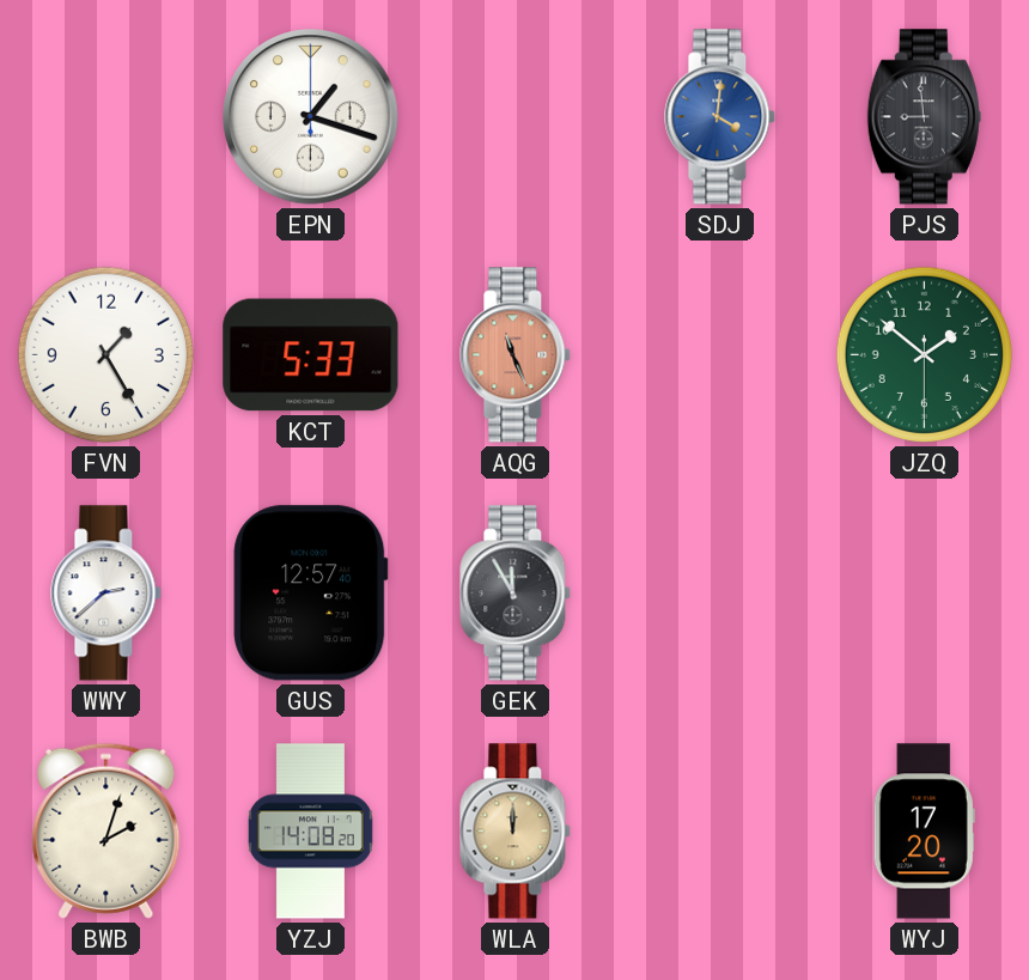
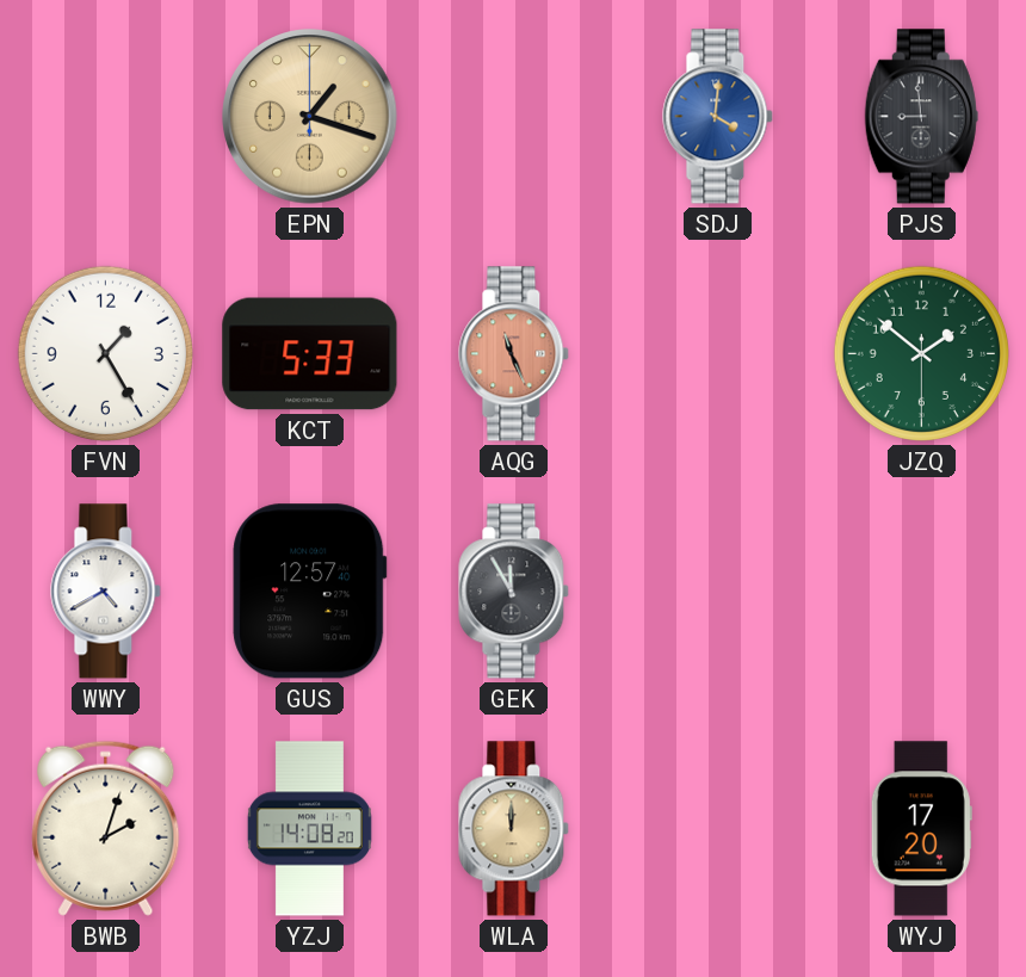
EPN dial: white -> champagne
WWY: 2:38 -> 4:40
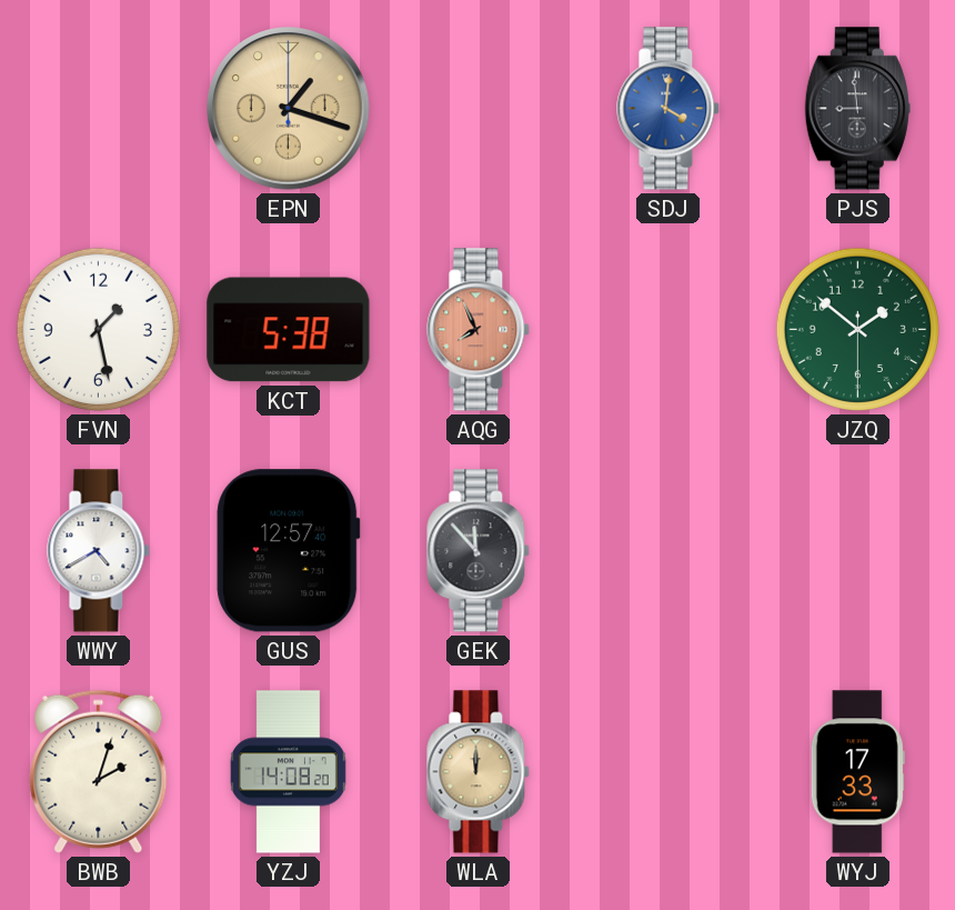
FVN: 1:25 -> 1:28
KCT: 5:33 -> 5:38
AQG: 11:26 -> 7:56
GEK: 11:55 -> 11:53
WYJ: 17:20 -> 17:33
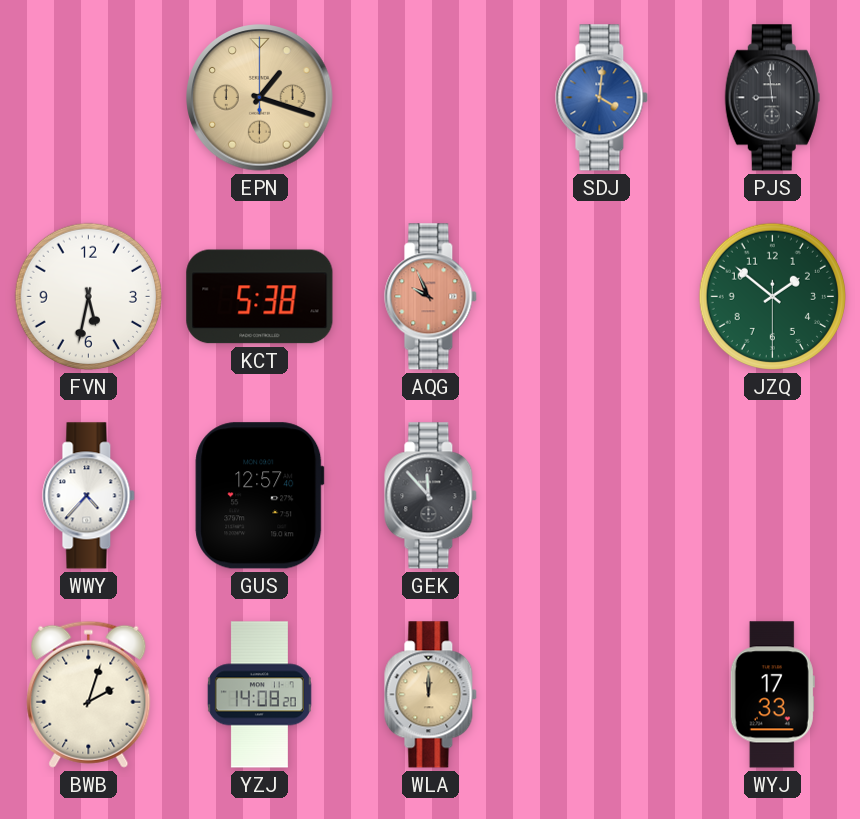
FVN: 1:28 -> 5:32
AQG: 7:56 -> 9:56
WWY: 4:40 -> 4:37
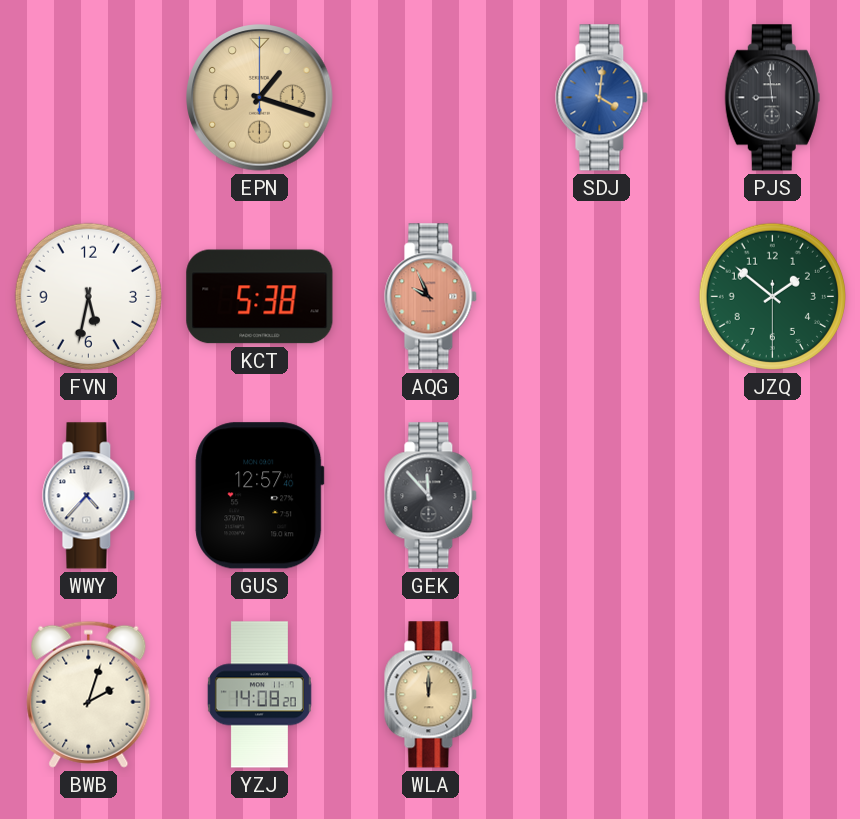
WYJ: 17:33 -> none
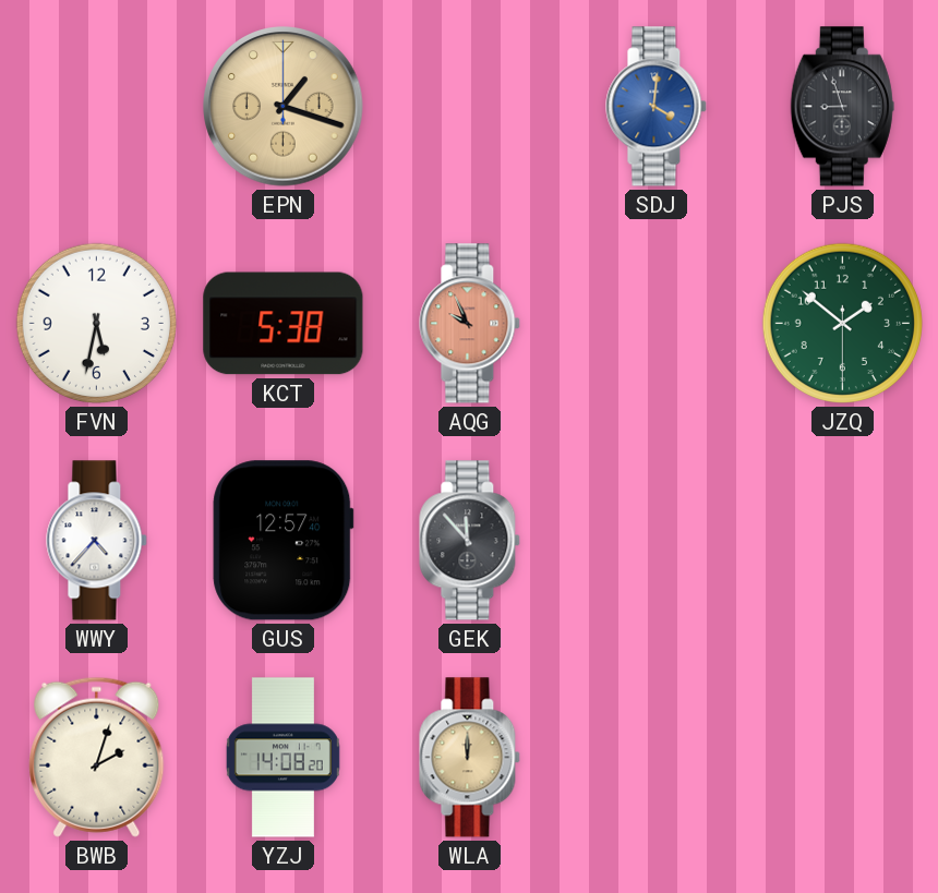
PJS: 8:59 -> 8:57
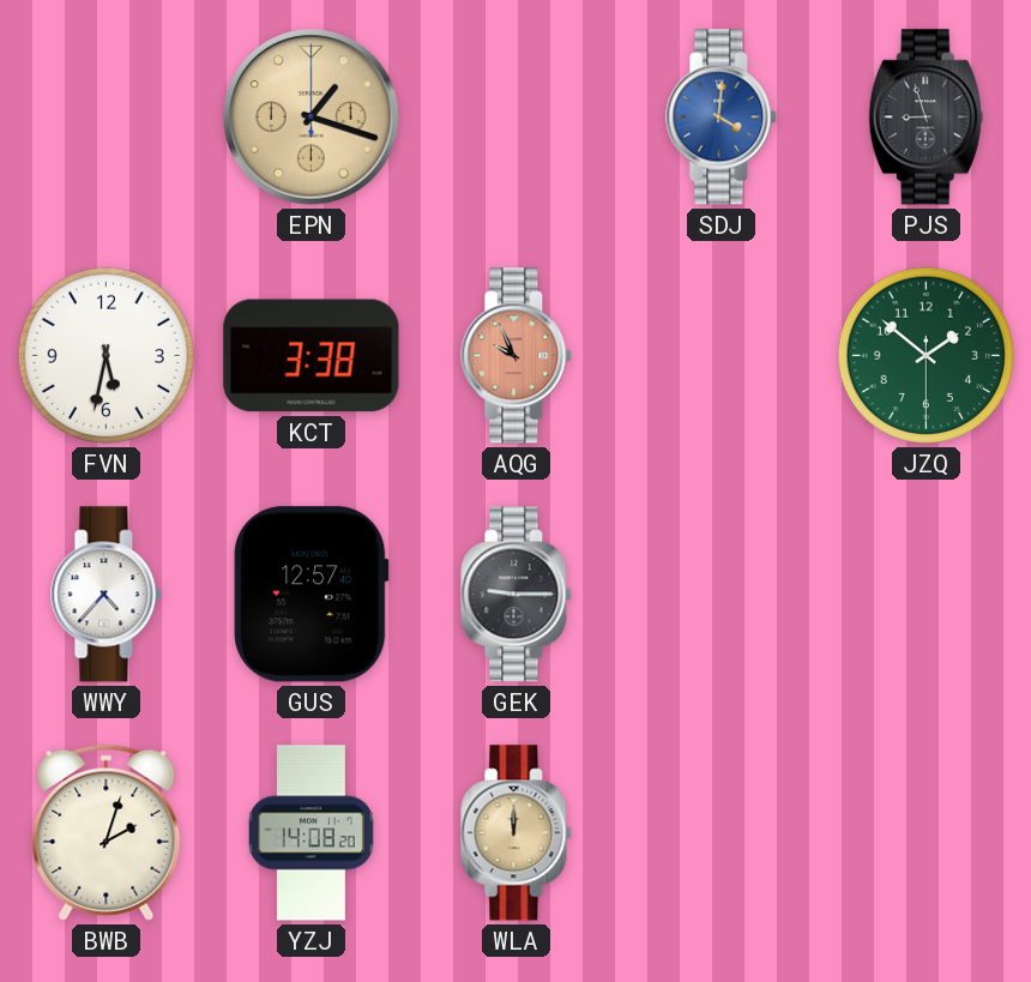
KCT: 5:38 -> 3:38
GEK: 11:53 -> 9:15
